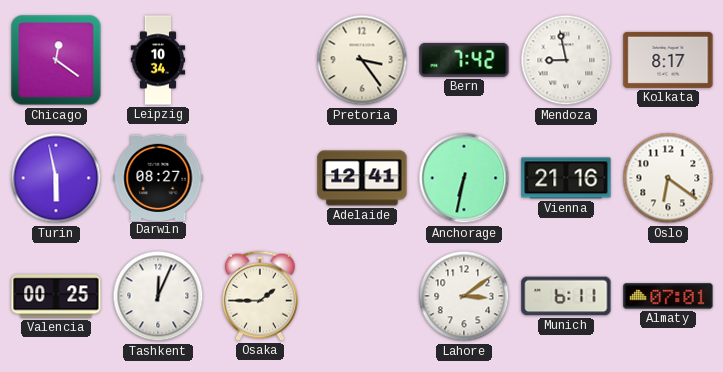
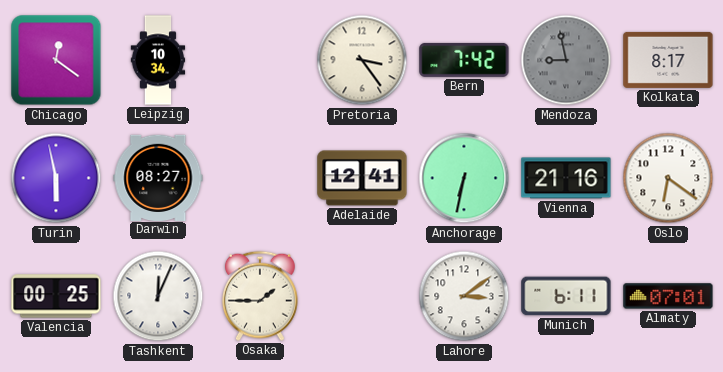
Mendoza dial: white -> grey
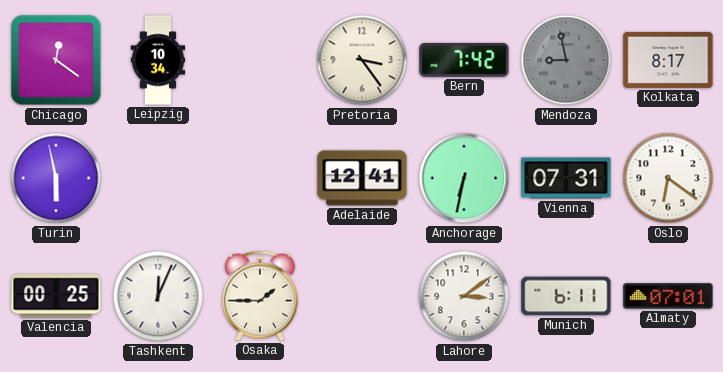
Darwin: 08:27 -> none
Vienna: 21:16 -> 07:31
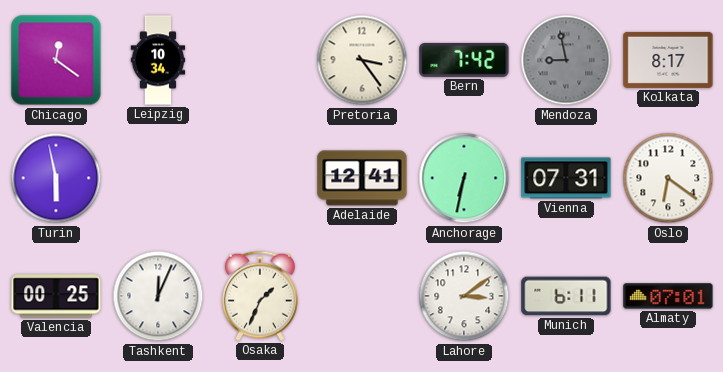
Osaka: 1:45 -> 1:34
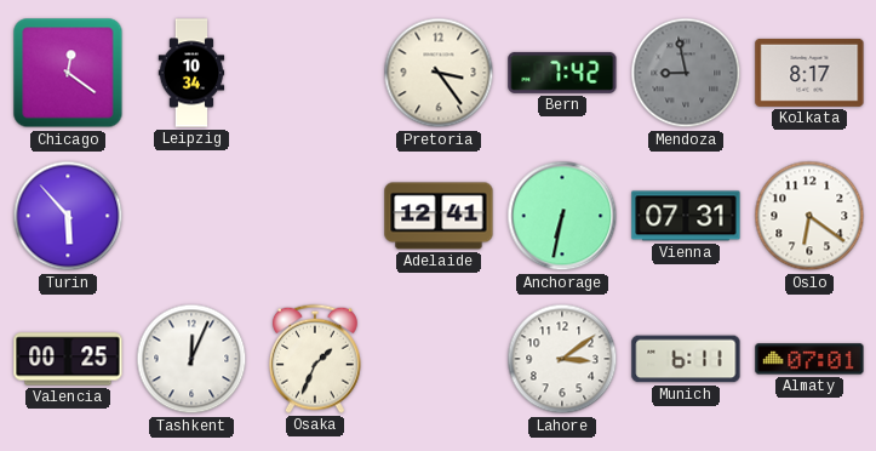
Turin: 5:58 -> 5:53
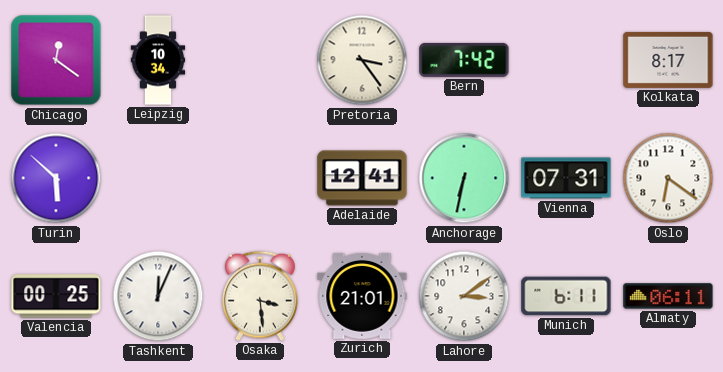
Mendoza: 8:58 -> none
Turin: 5:53 -> 5:52
Osaka: 1:34 -> 3:29
Zurich: none -> 21:01
Almaty: 07:01 -> 06:11
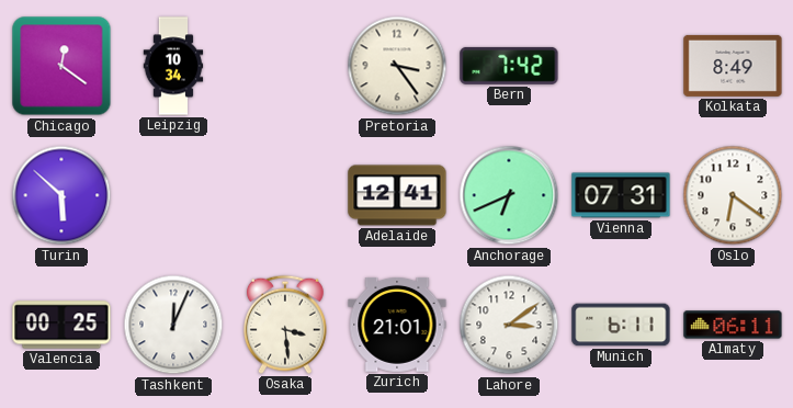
Kolkata: 8:17 -> 8:49
Anchorage: 6:32 -> 6:41
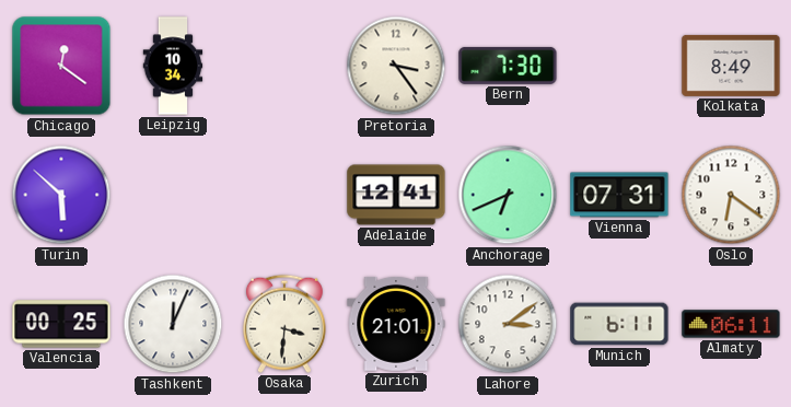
Bern: 7:42 -> 7:30
Osaka: 3:29 -> 3:31
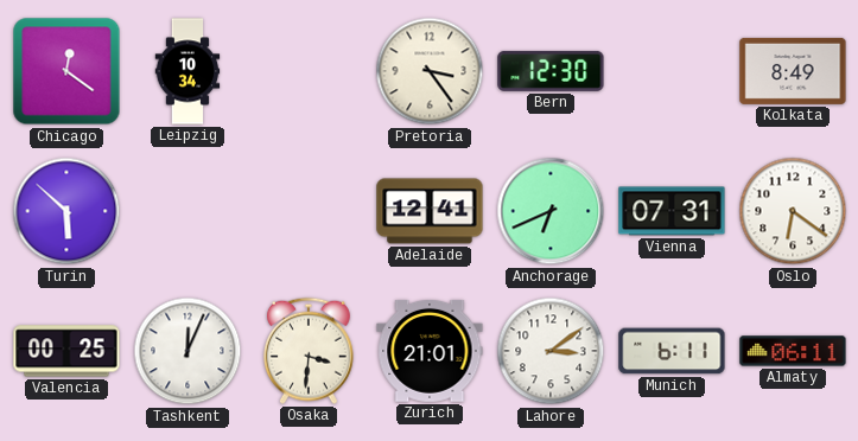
Bern: 7:30 -> 12:30
